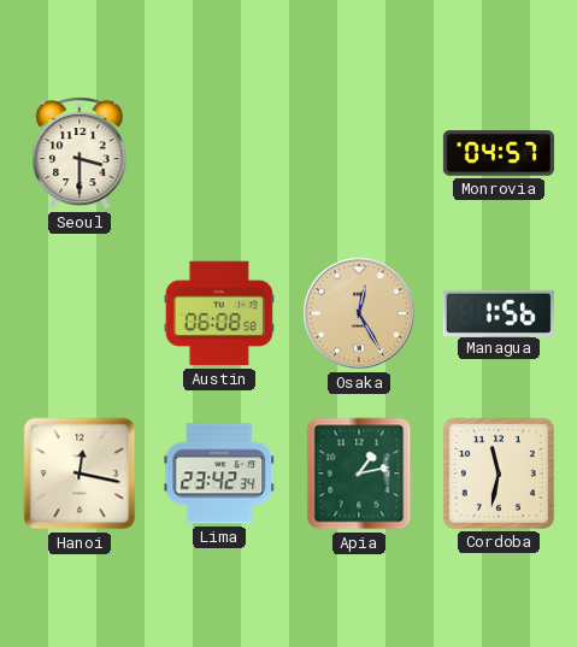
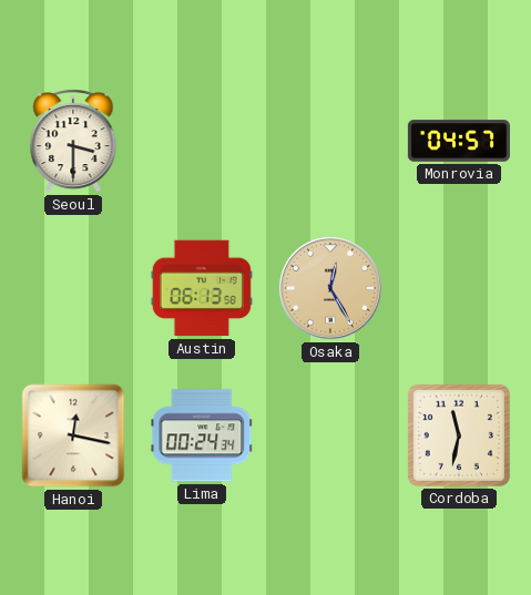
Austin: 06:08 -> 06:13
Managua: 1:56 -> none
Lima: 23:42 -> 00:24
Apia: 1:13 -> none
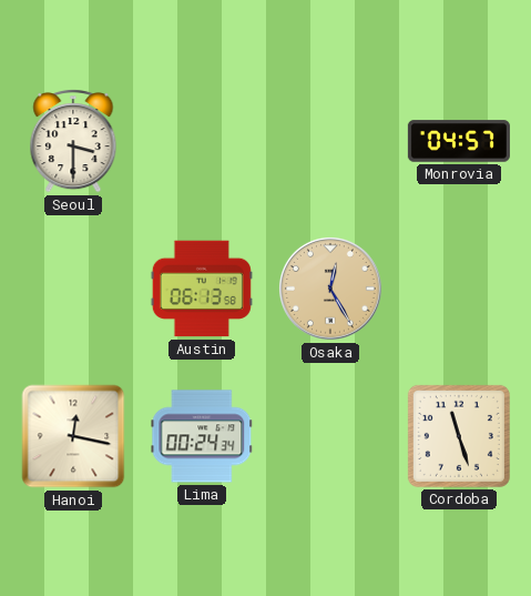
Cordoba: 11:32 -> 11:27
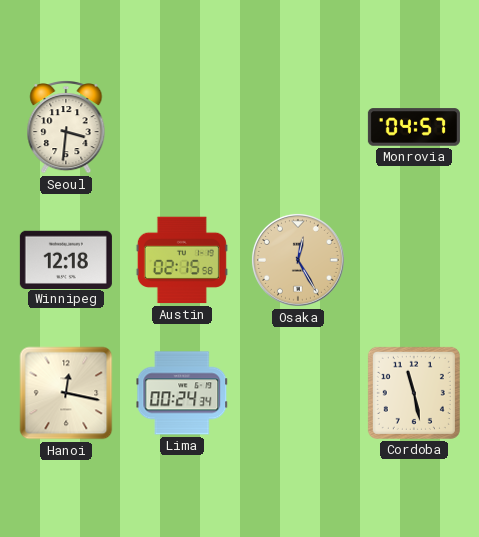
Seoul: 3:30 -> 3:31
Winnipeg: none -> 12:18
Austin: 06:13 -> 02:15
Cordoba: 11:27 -> 11:28
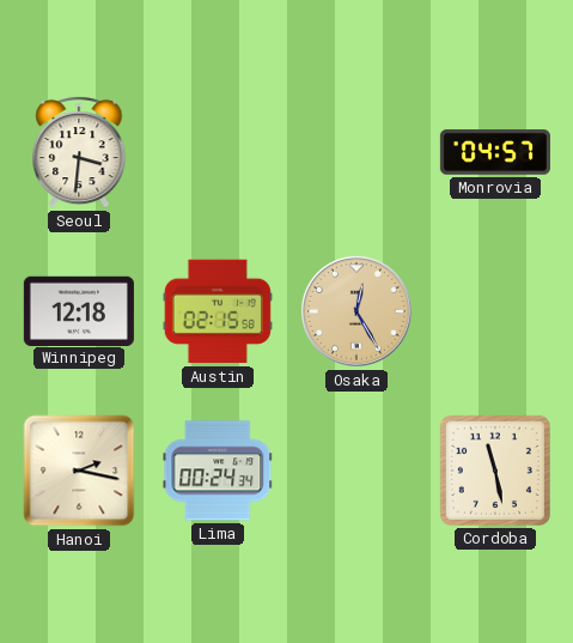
Hanoi: 12:17 -> 2:17
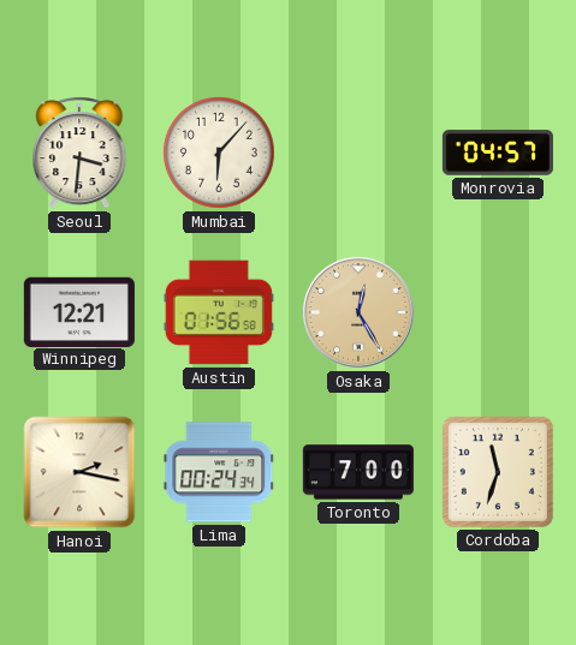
Mumbai: none -> 6:07
Winnipeg: 12:18 -> 12:21
Austin: 02:15 -> 01:56
Toronto: none -> 7:00
Cordoba: 11:28 -> 11:33
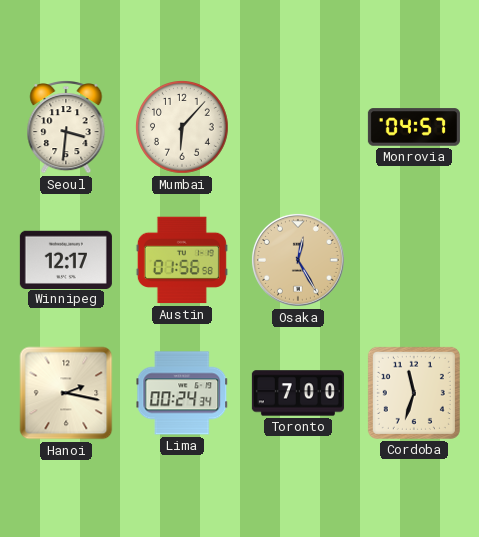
Winnipeg: 12:21 -> 12:17
